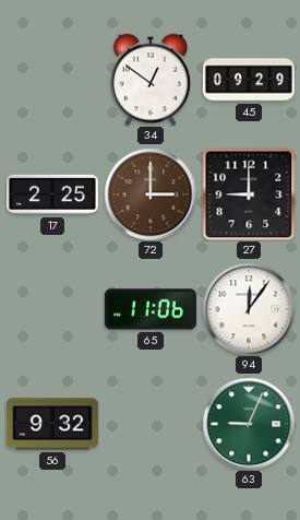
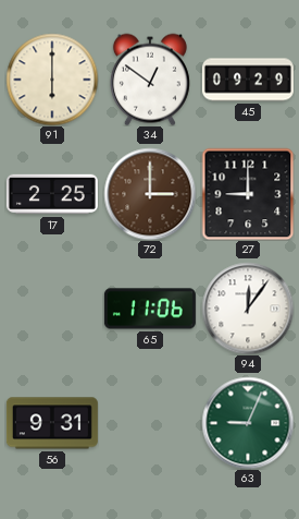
91: none -> 6:00
56: 9:32 -> 9:31
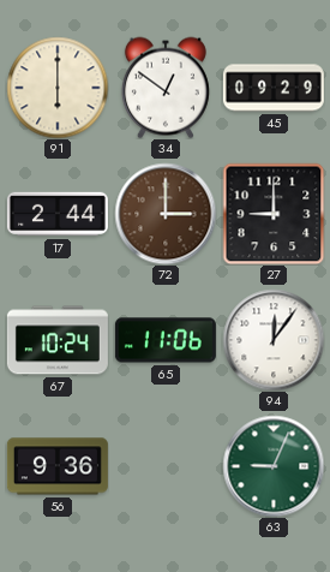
17: 2:25 -> 2:44
67: none -> 10:24
56: 9:31 -> 9:36
